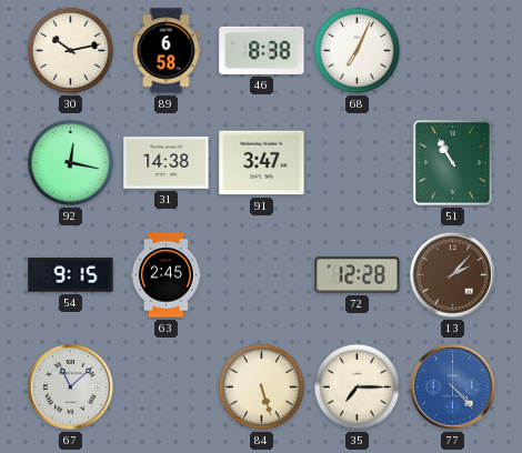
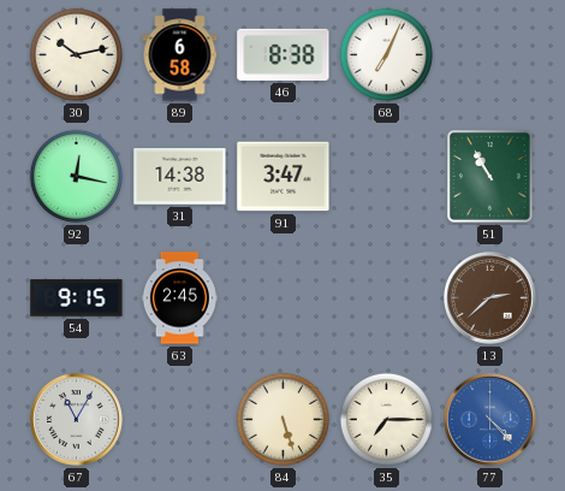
72: 12:28 -> none
13: 2:07 -> 2:38
67: 11:08 -> 11:05
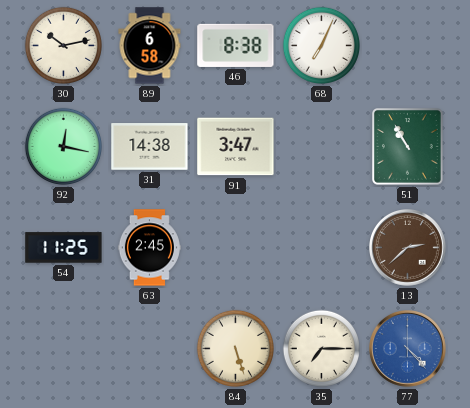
54: 9:15 -> 11:25
67: 11:05 -> none
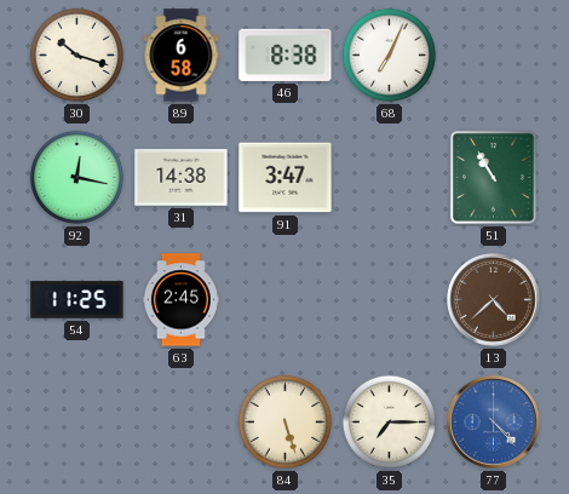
30: 10:13 -> 10:18
13: 2:38 -> 4:38
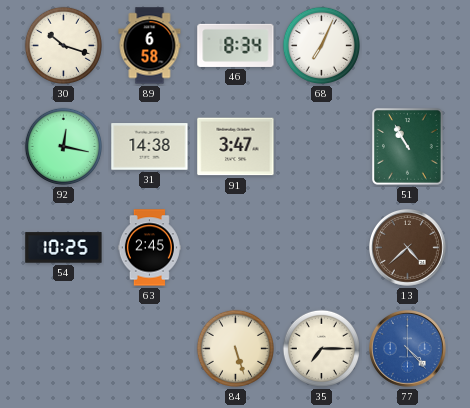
46: 8:38 -> 8:34
54: 11:25 -> 10:25
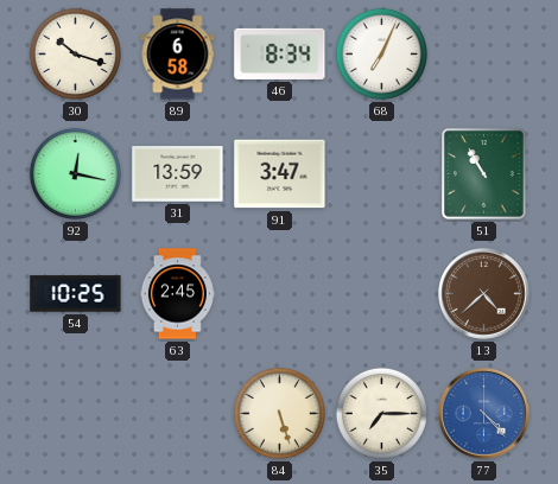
31: 14:38 -> 13:59
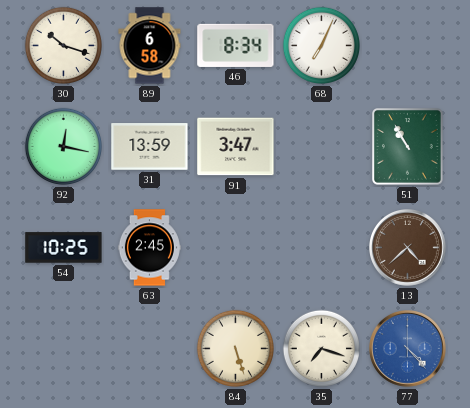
35: 7:15 -> 7:18
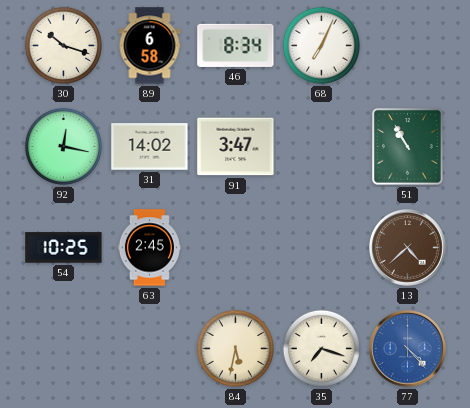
31: 13:59 -> 14:02
84: 5:27 -> 5:32
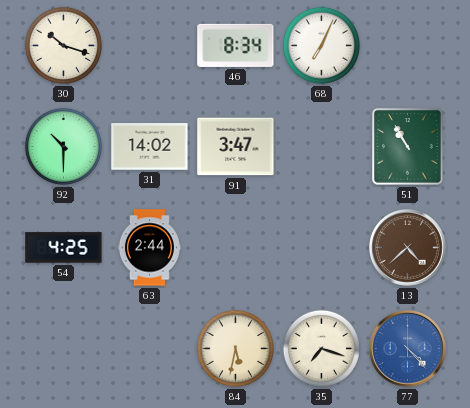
89: 6:58 -> none
92: 12:17 -> 10:30
54: 10:25 -> 4:25
63: 2:45 -> 2:44
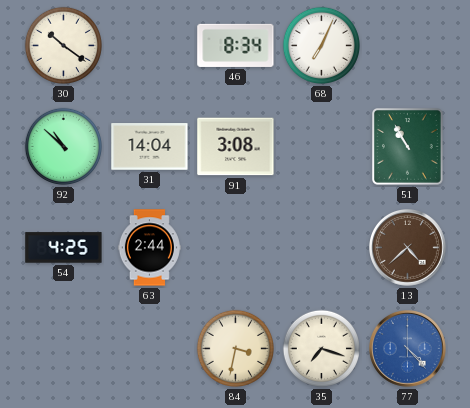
30: 10:18 -> 10:21
92: 10:30 -> 10:52
31: 14:02 -> 14:04
91: 3:47 -> 3:08
84: 5:32 -> 3:32
